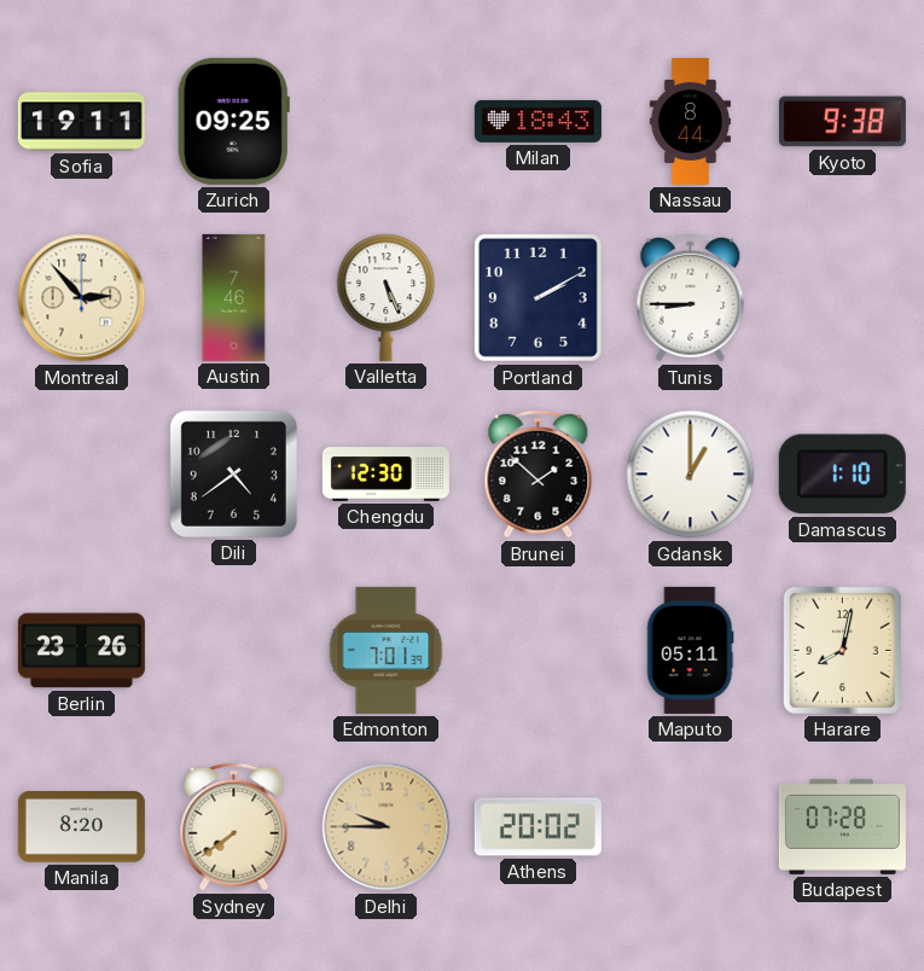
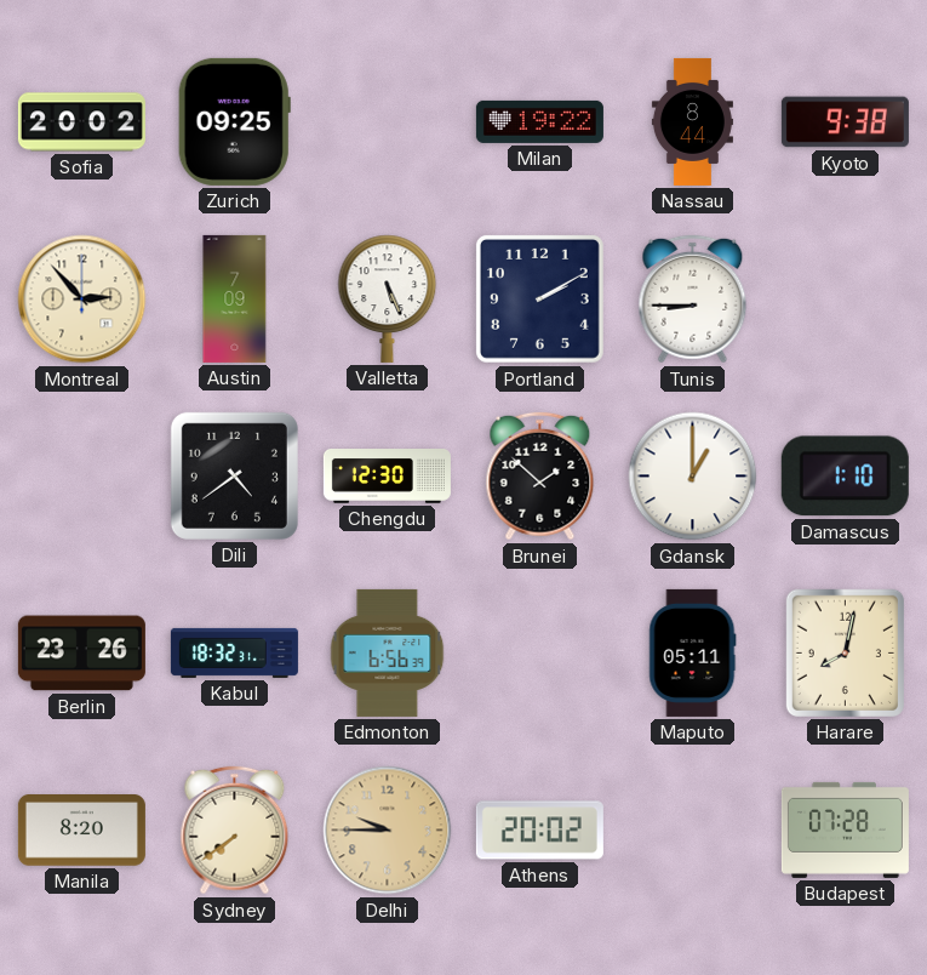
Sofia: 19:11 -> 20:02
Milan: 18:43 -> 19:22
Austin: 7:46 -> 7:09
Kabul: none -> 18:32
Edmonton: 7:01 -> 6:56
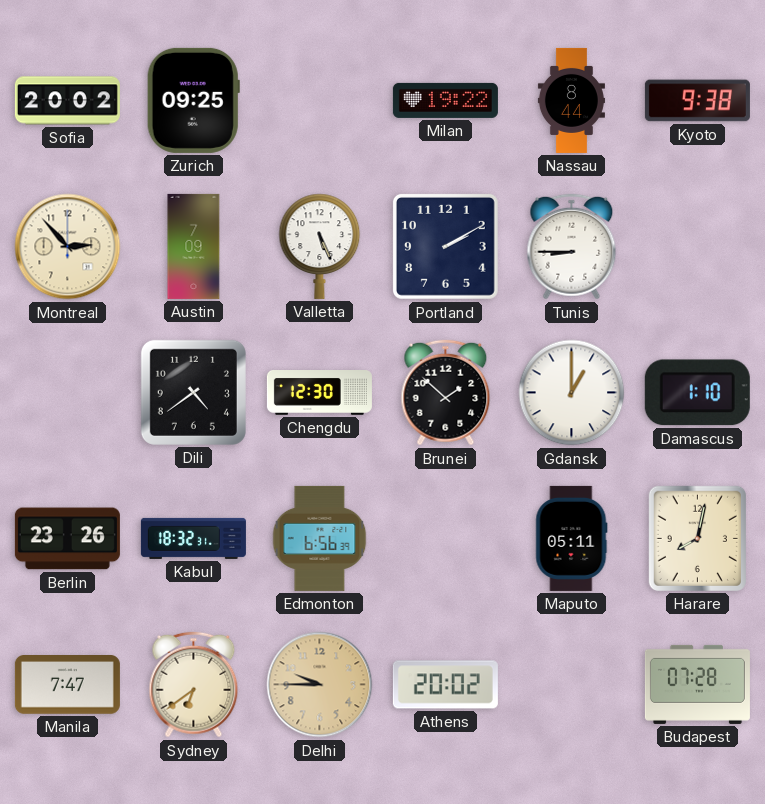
Manila: 8:20 -> 7:47
Sydney: 7:39 -> 6:39
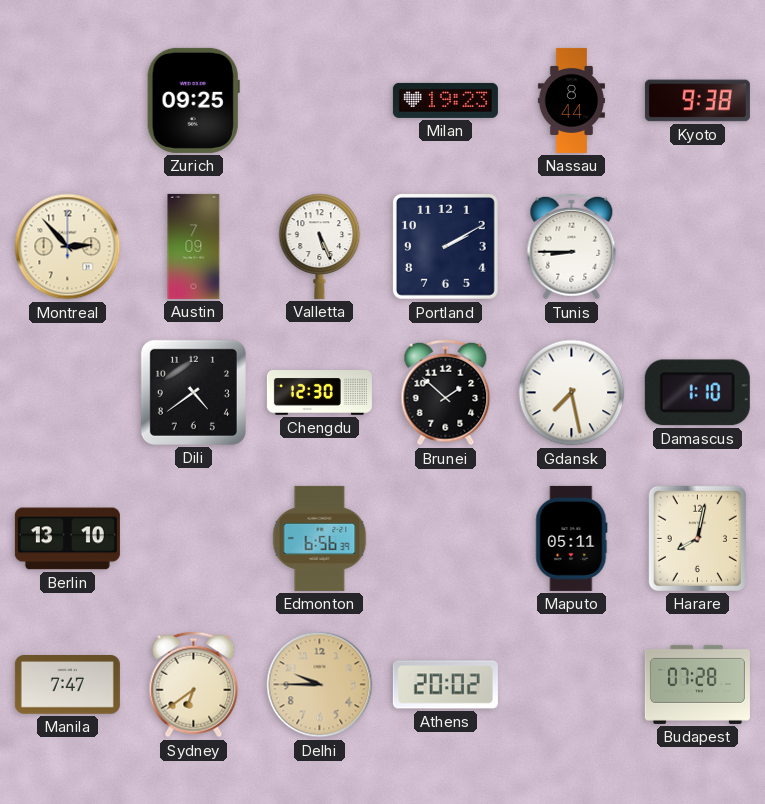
Sofia: 20:02 -> none
Milan: 19:22 -> 19:23
Gdansk: 1:00 -> 7:28
Berlin: 23:26 -> 13:10
Kabul: 18:32 -> none
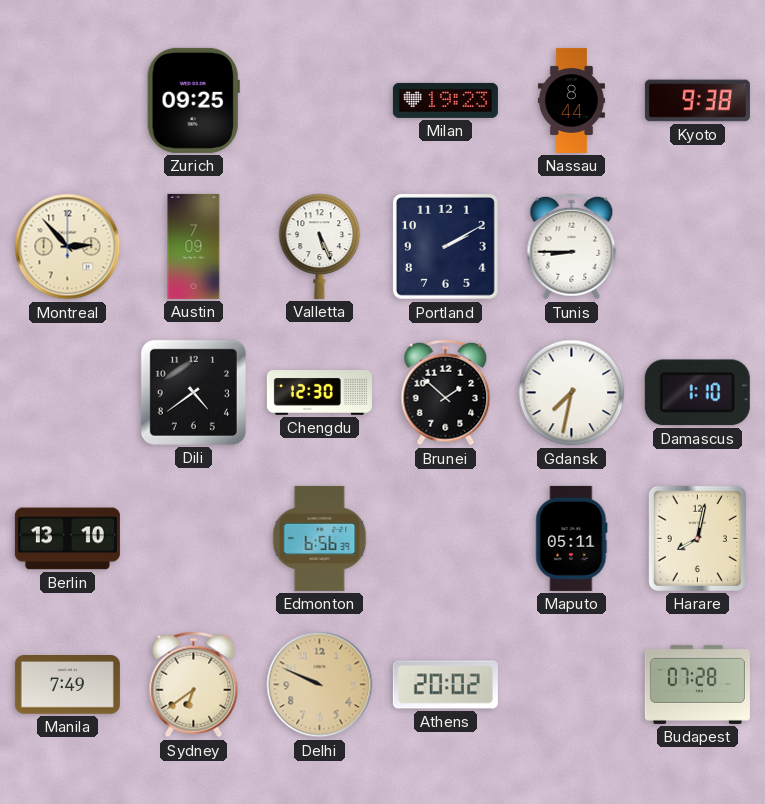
Gdansk: 7:28 -> 7:32
Manila: 7:47 -> 7:49
Delhi: 9:45 -> 9:49
